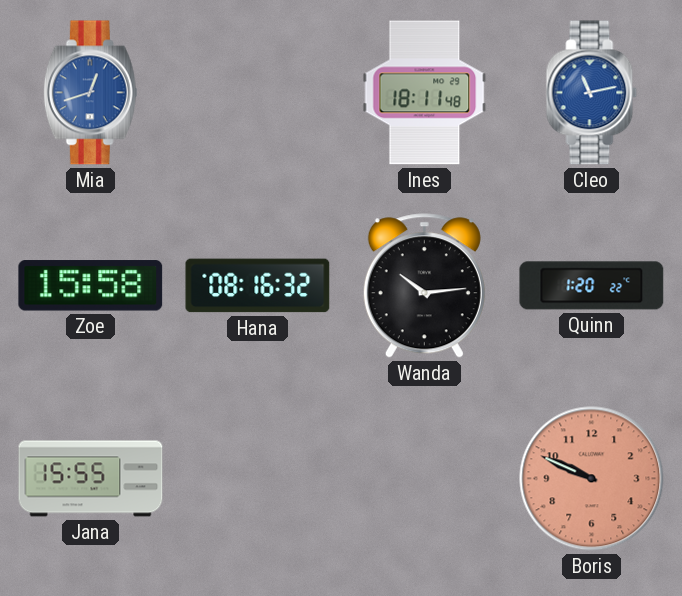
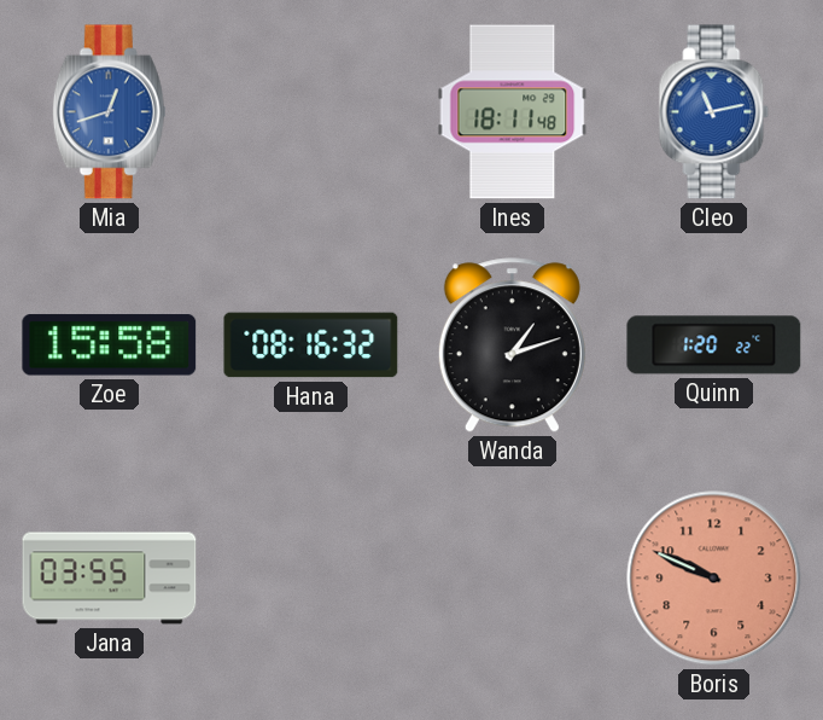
Wanda: 10:14 -> 1:12
Jana: 15:55 -> 03:55
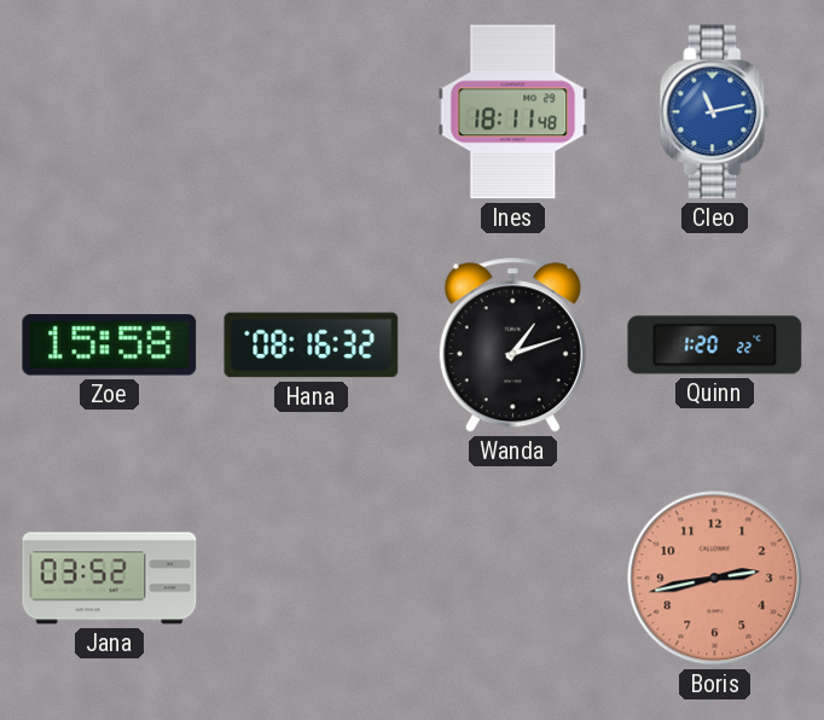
Mia: 12:42 -> none
Jana: 03:55 -> 03:52
Boris: 9:49 -> 2:43
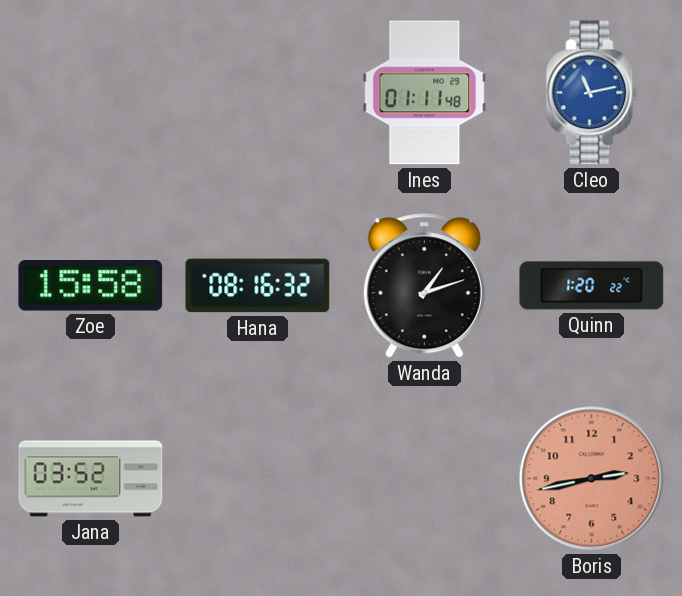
Ines: 18:11 -> 01:11
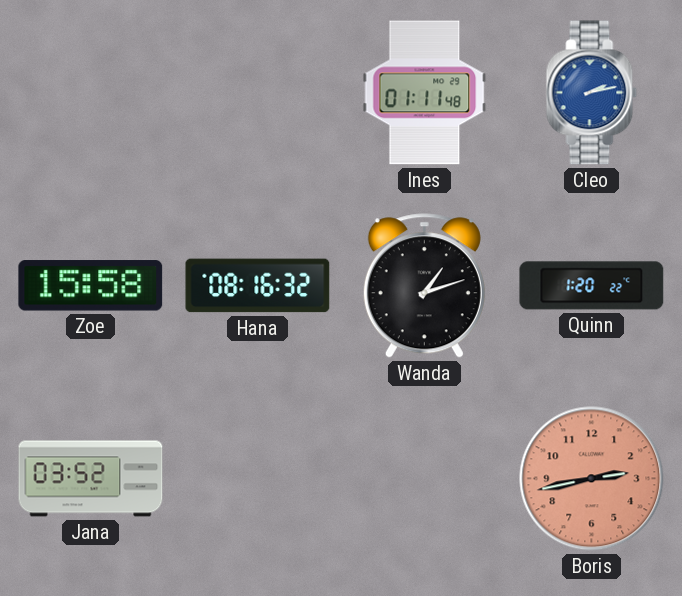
Cleo: 11:13 -> 2:13
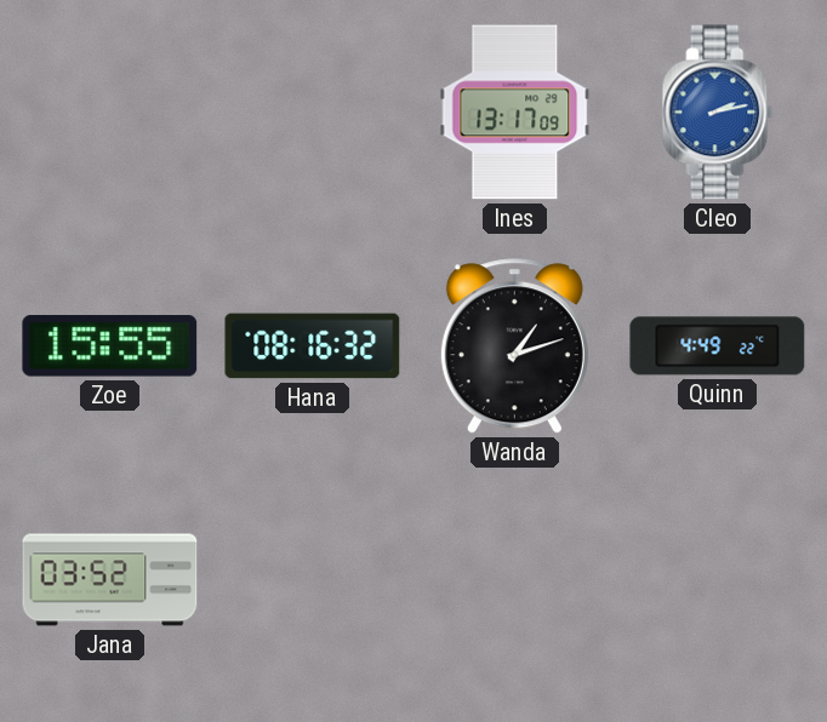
Ines: 01:11 -> 13:17
Zoe: 15:58 -> 15:55
Quinn: 1:20 -> 4:49
Boris: 2:43 -> none
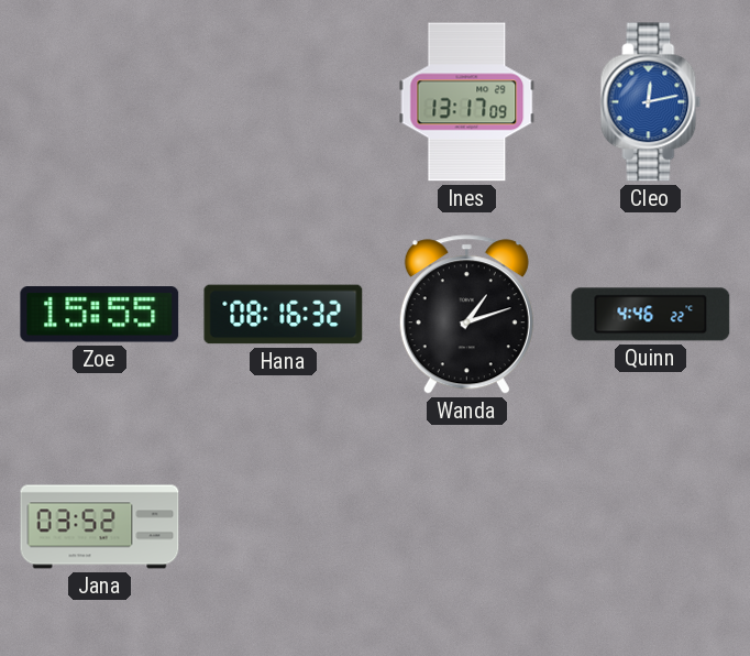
Cleo: 2:13 -> 12:13
Quinn: 4:49 -> 4:46
